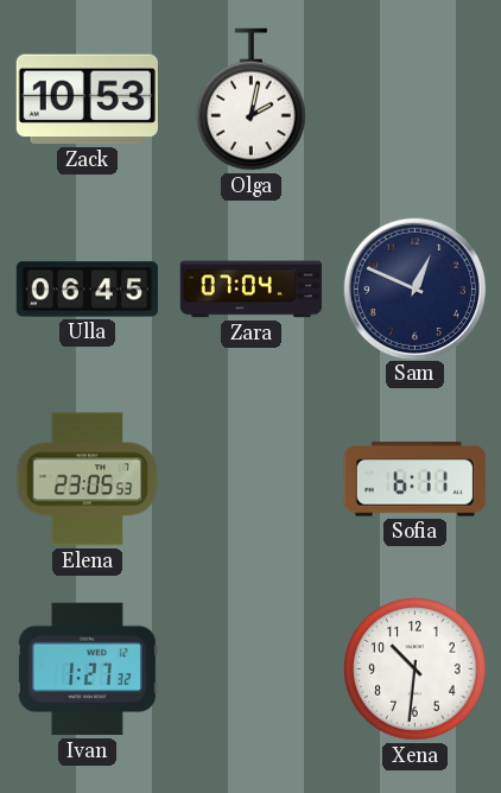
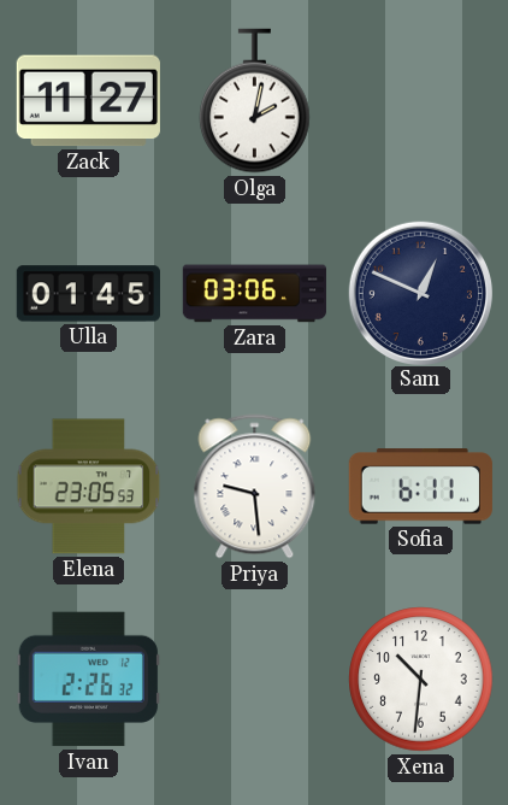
Zack: 10:53 -> 11:27
Ulla: 06:45 -> 01:45
Zara: 07:04 -> 03:06
Priya: none -> 9:29
Ivan: 1:27 -> 2:26
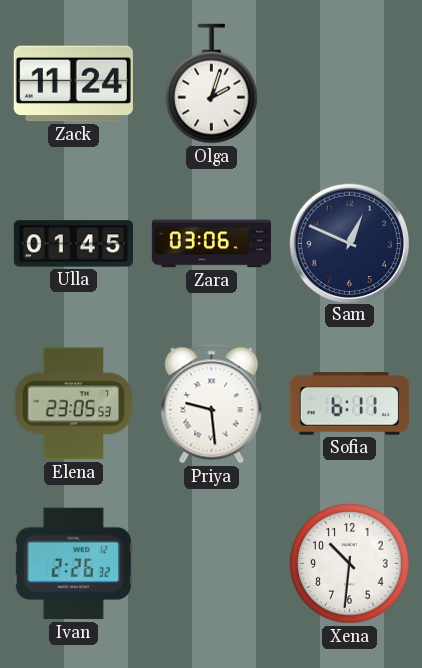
Zack: 11:27 -> 11:24
Olga: 2:02 -> 2:03
